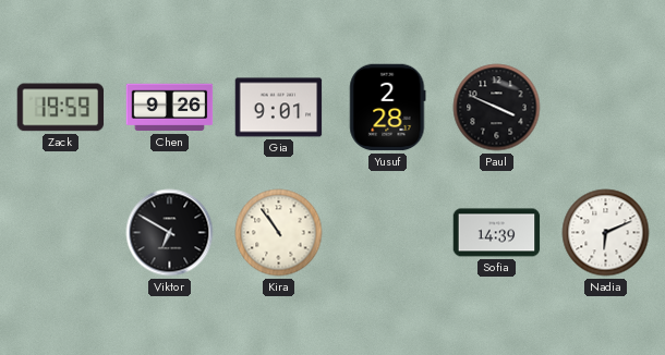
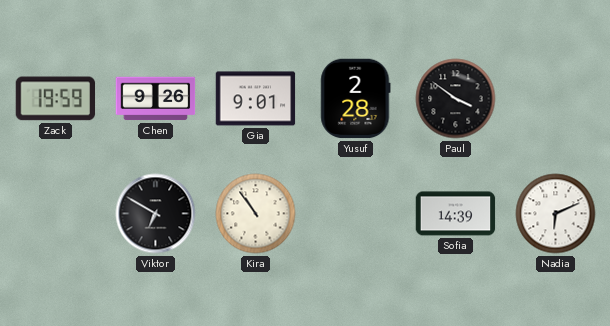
Paul: 3:49 -> 3:51
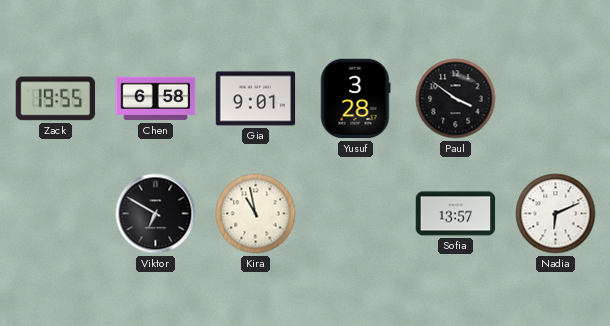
Zack: 19:59 -> 19:55
Chen: 9:26 -> 6:58
Yusuf: 2:28 -> 3:28
Kira: 10:54 -> 10:58
Sofia: 14:39 -> 13:57
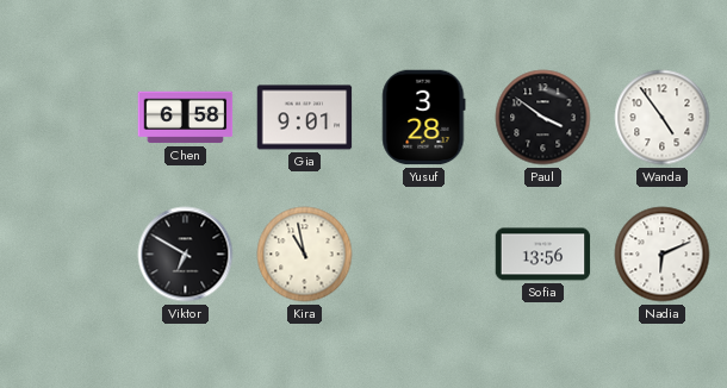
Zack: 19:55 -> none
Wanda: none -> 4:54
Sofia: 13:57 -> 13:56
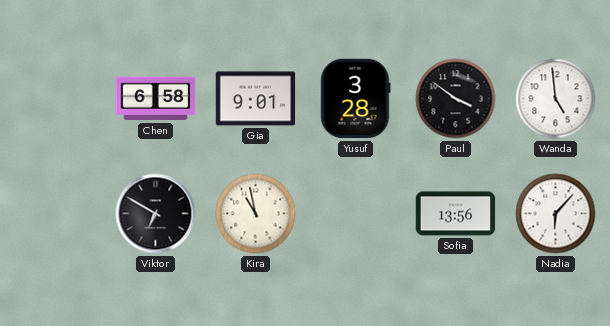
Wanda: 4:54 -> 4:59
Nadia: 6:11 -> 6:07
